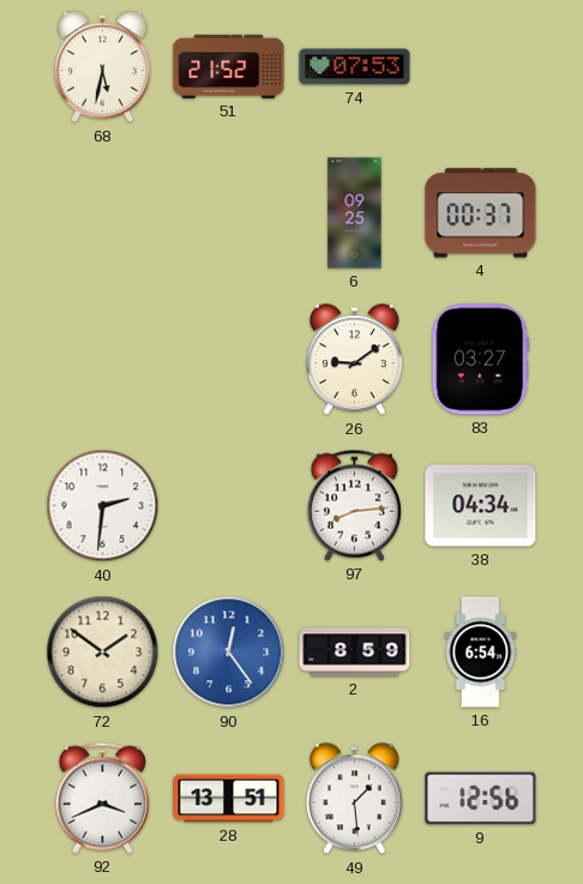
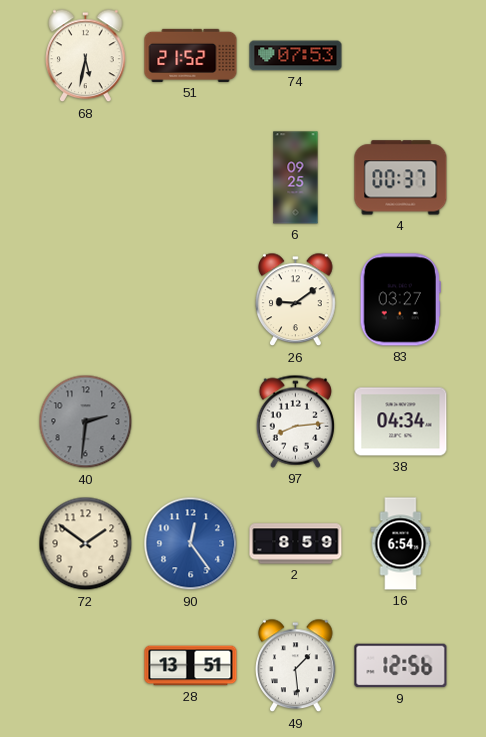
40 dial: white -> grey
92: 3:41 -> none
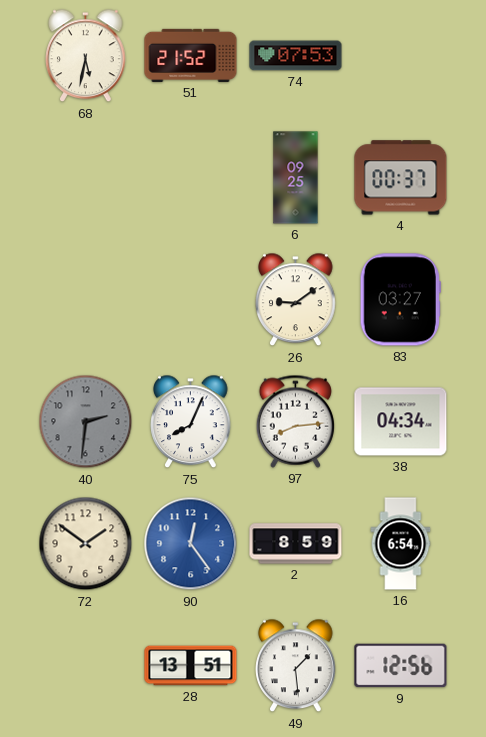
75: none -> 8:04
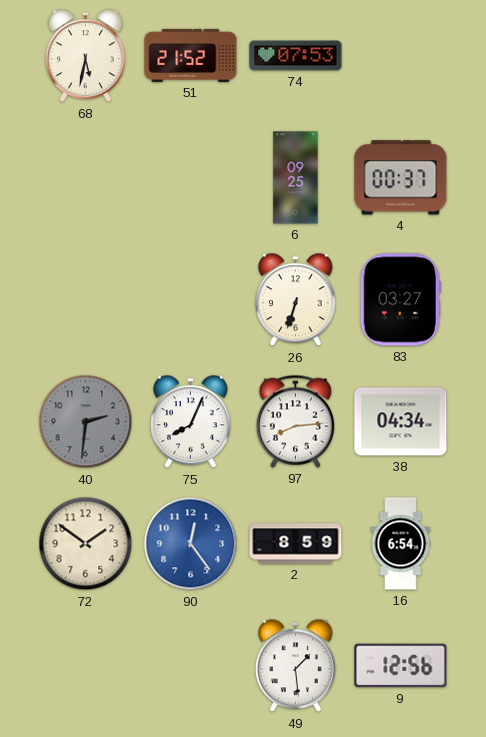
26: 9:09 -> 6:33
28: 13:51 -> none
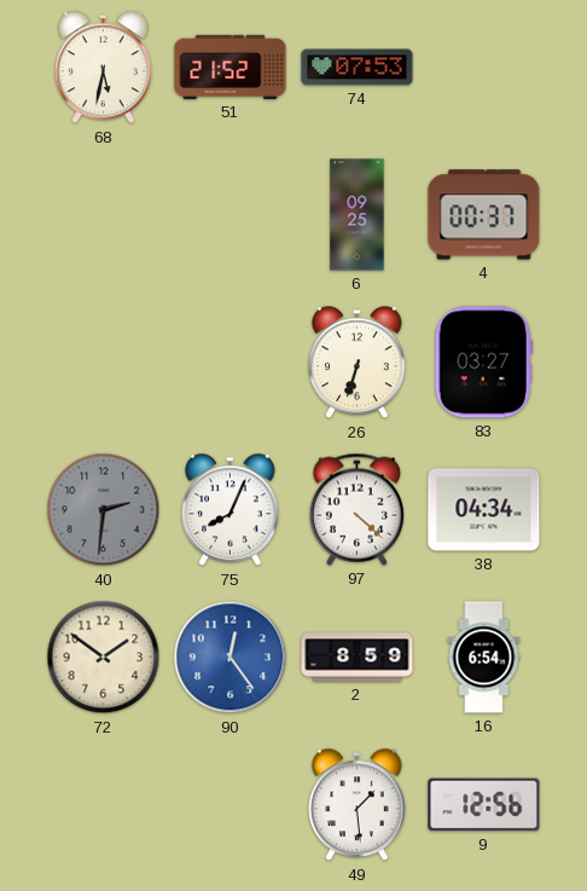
97: 8:14 -> 4:22
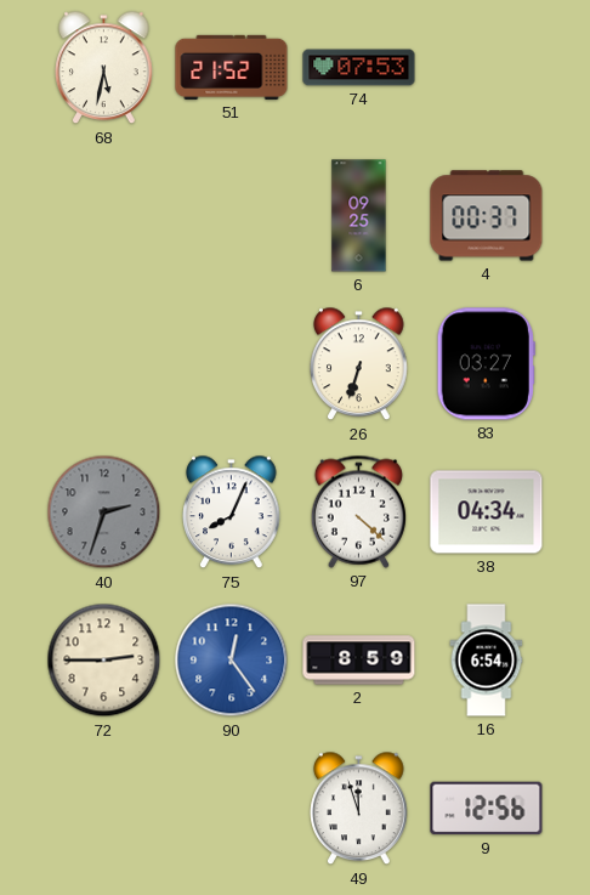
40: 2:31 -> 2:33
72: 1:51 -> 2:45
49: 1:29 -> 11:57
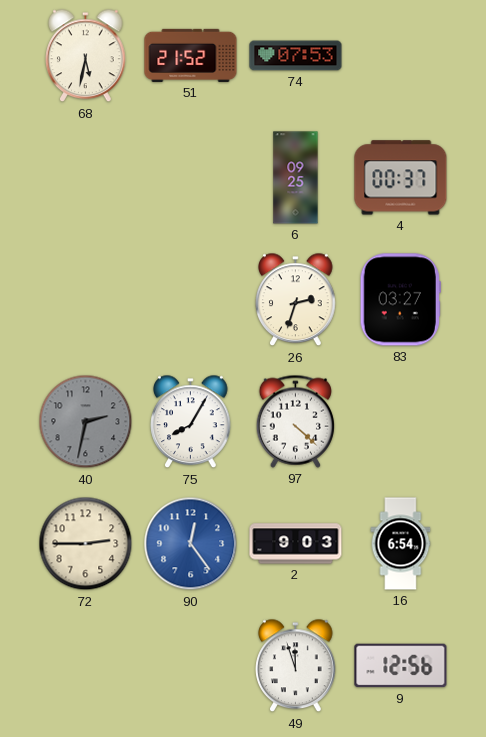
26: 6:33 -> 2:33
40: 2:33 -> 2:32
75: 8:04 -> 8:05
38: 04:34 -> none
2: 8:59 -> 9:03
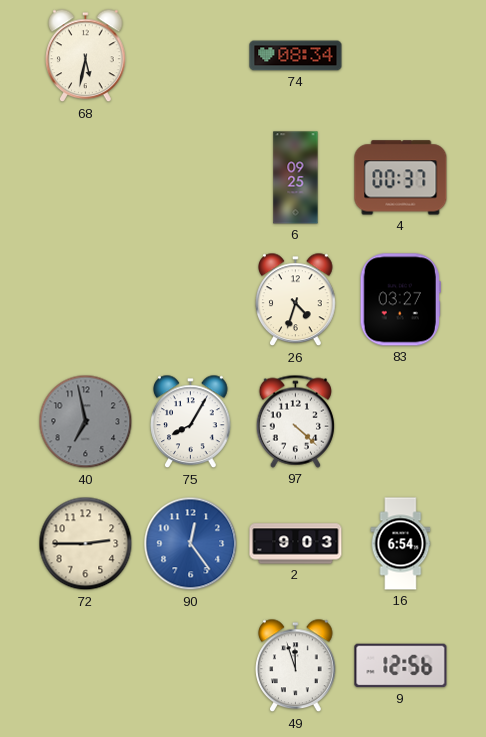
51: 21:52 -> none
74: 07:53 -> 08:34
26: 2:33 -> 4:33
40: 2:32 -> 6:58
